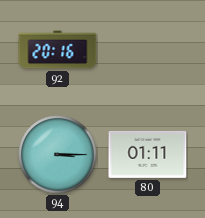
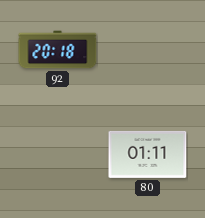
92: 20:16 -> 20:18
94: 3:15 -> none
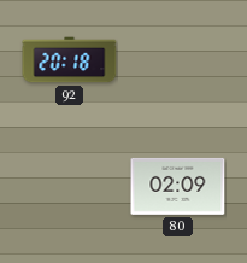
80: 01:11 -> 02:09
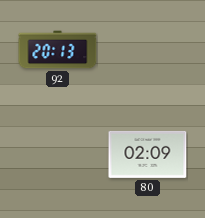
92: 20:18 -> 20:13
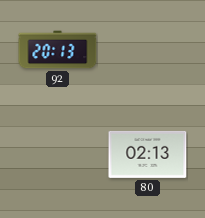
80: 02:09 -> 02:13
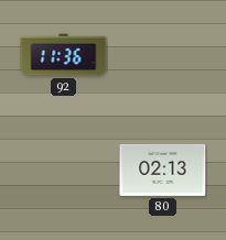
92: 20:13 -> 11:36
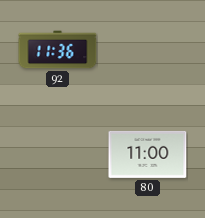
80: 02:13 -> 11:00
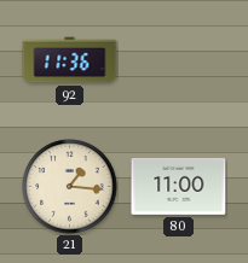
21: none -> 1:16
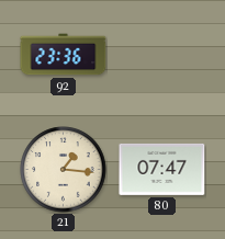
92: 11:36 -> 23:36
80: 11:00 -> 07:47
